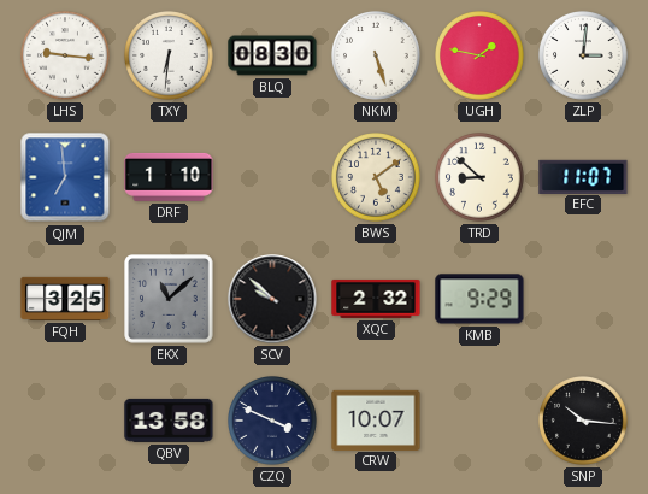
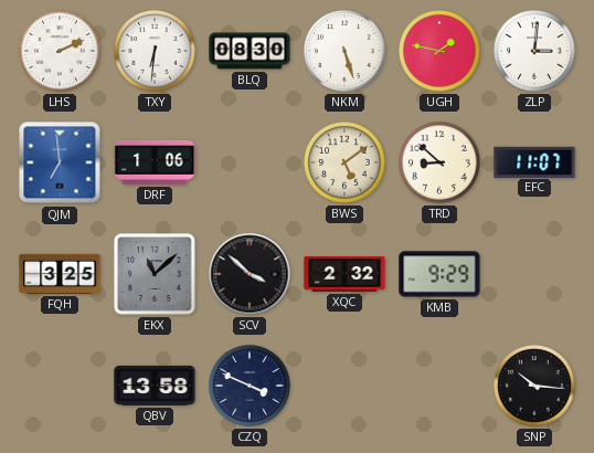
LHS: 9:16 -> 2:11
DRF: 1:10 -> 1:06
SCV: 9:52 -> 3:52
CRW: 10:07 -> none
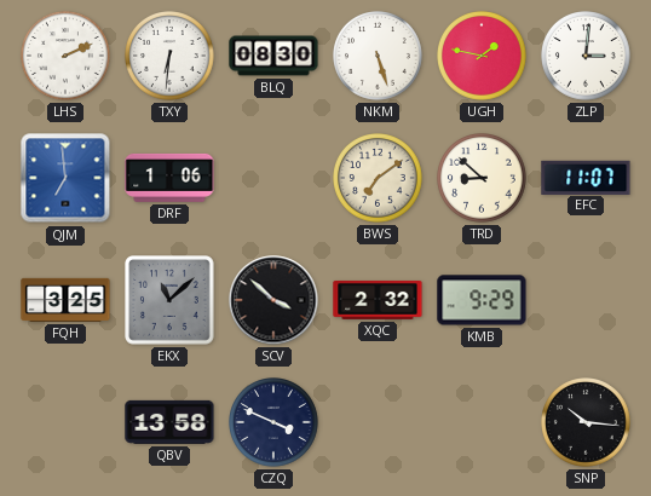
BWS: 5:09 -> 7:09
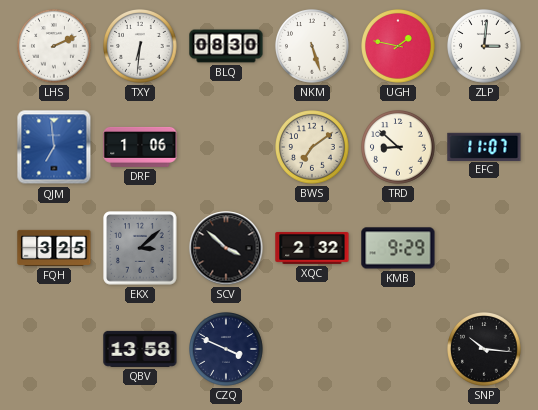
EKX: 11:08 -> 3:08
